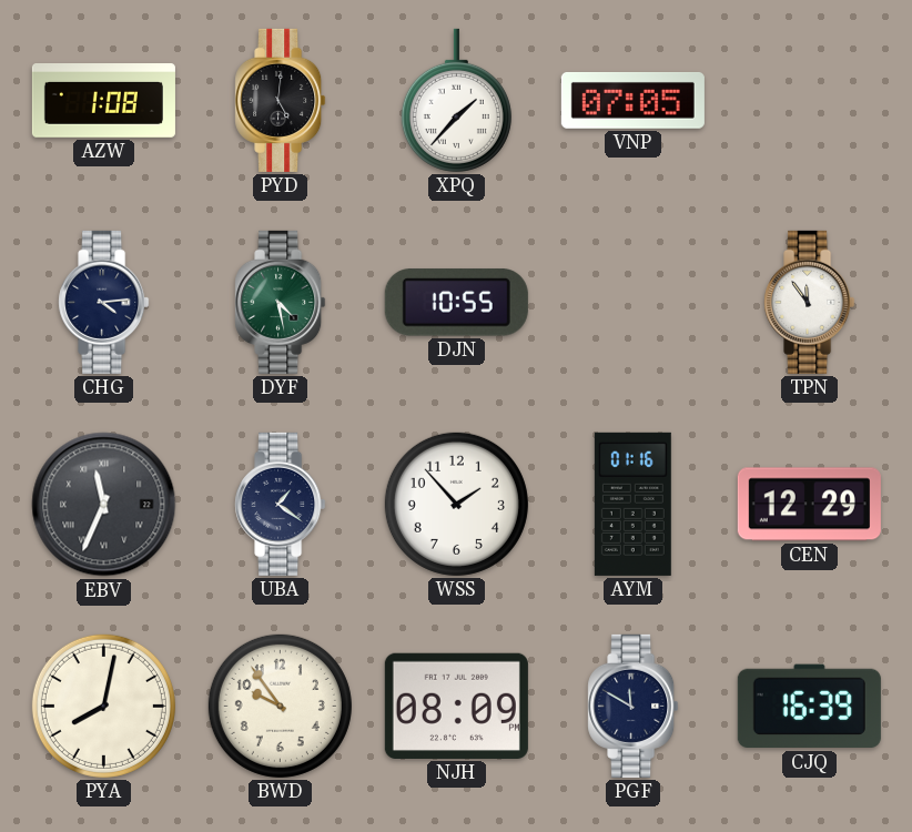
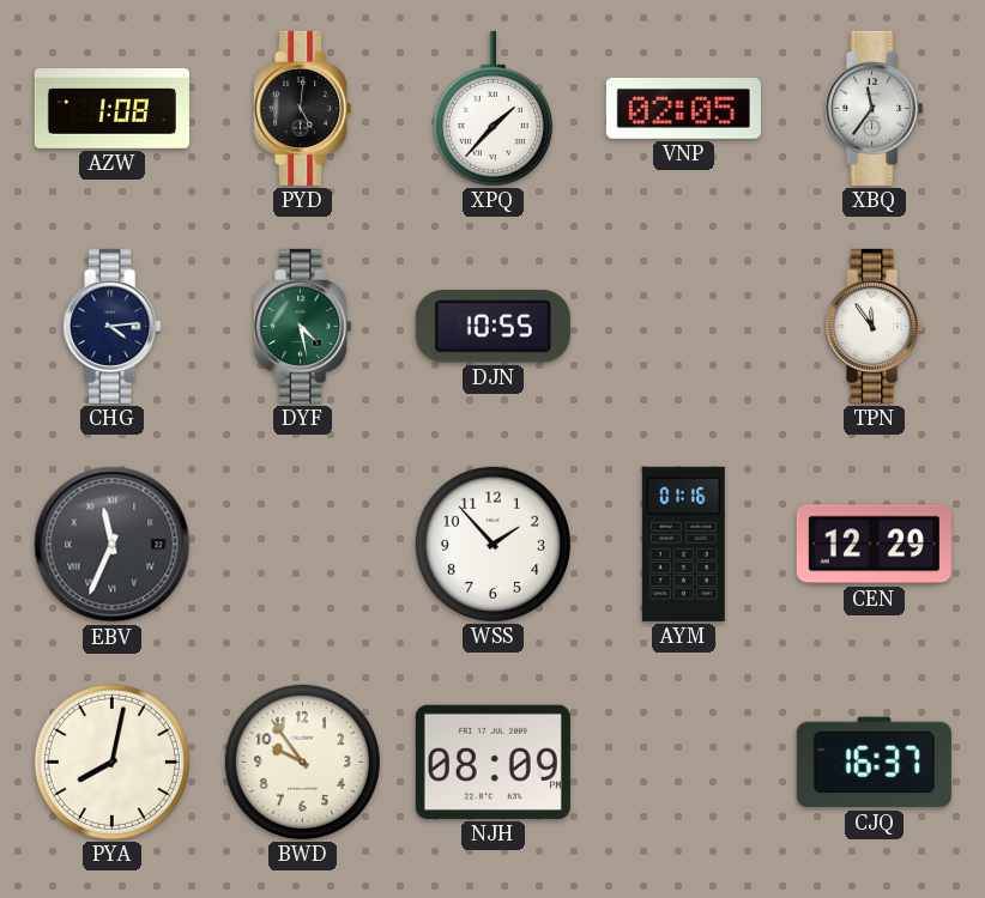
VNP: 07:05 -> 02:05
XBQ: none -> 11:36
UBA: 1:21 -> none
PGF: 11:50 -> none
CJQ: 16:39 -> 16:37
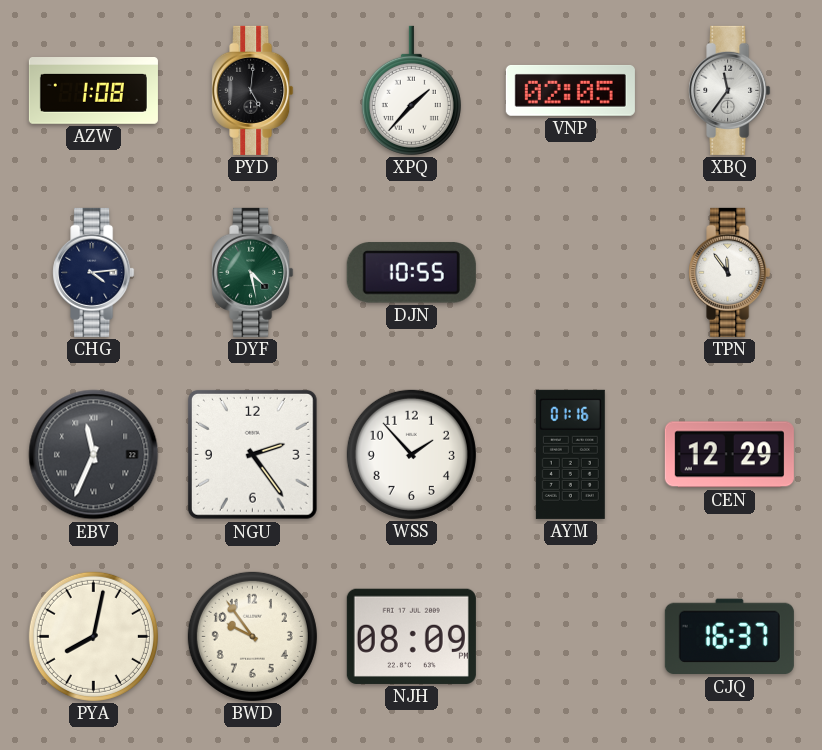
NGU: none -> 2:24
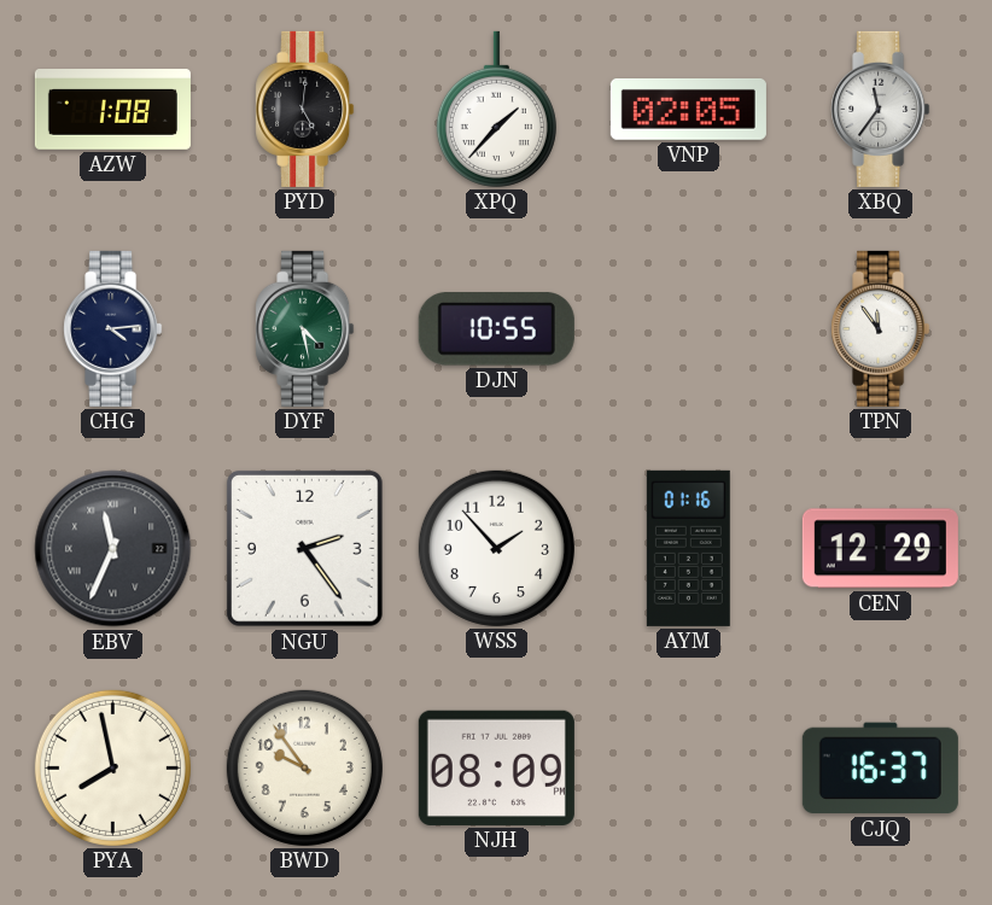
PYA: 8:02 -> 7:58
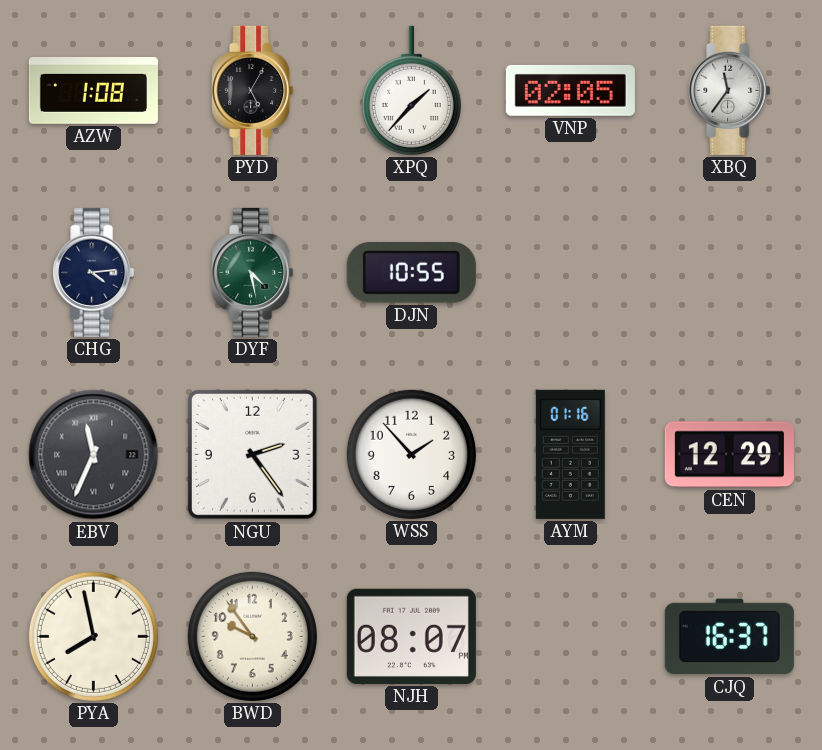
PYD: 5:01 -> 5:05
TPN: 11:54 -> none
NJH: 08:09 -> 08:07
